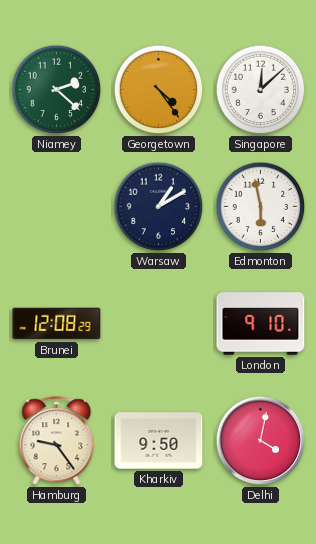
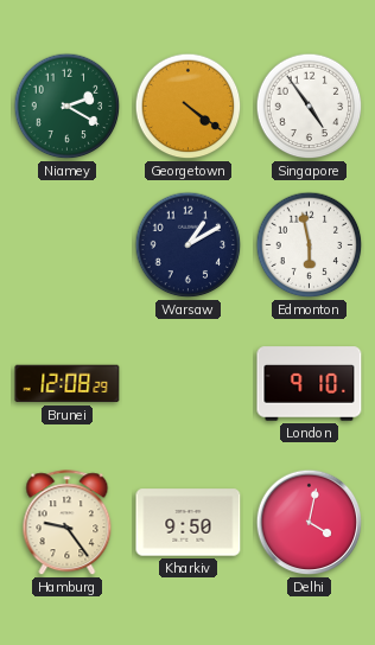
Niamey: 2:22 -> 2:20
Georgetown: 4:24 -> 4:21
Singapore: 12:08 -> 4:54
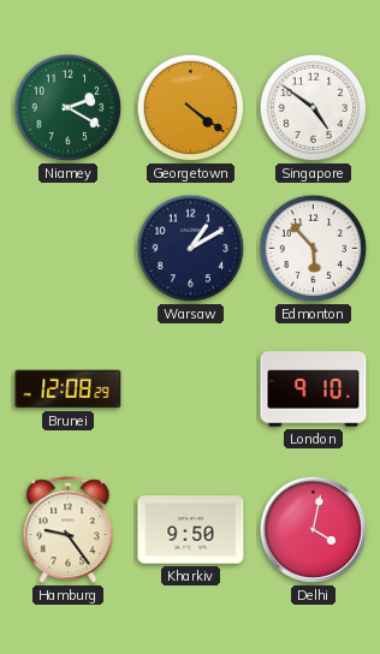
Singapore: 4:54 -> 4:51
Edmonton: 5:58 -> 5:53
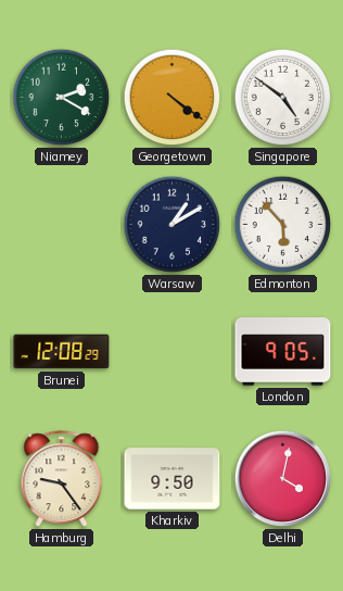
London: 9:10 -> 9:05
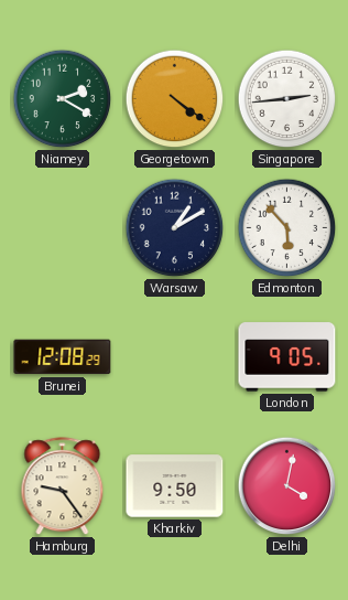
Singapore: 4:51 -> 2:44
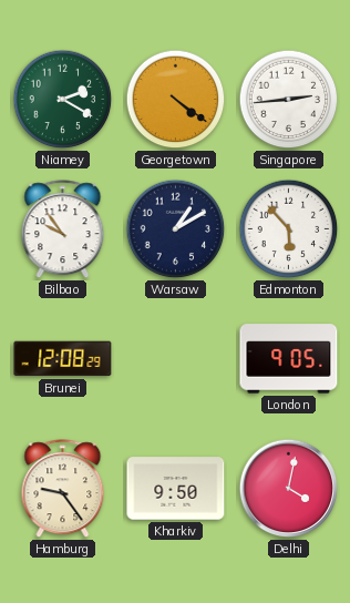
Bilbao: none -> 9:54
